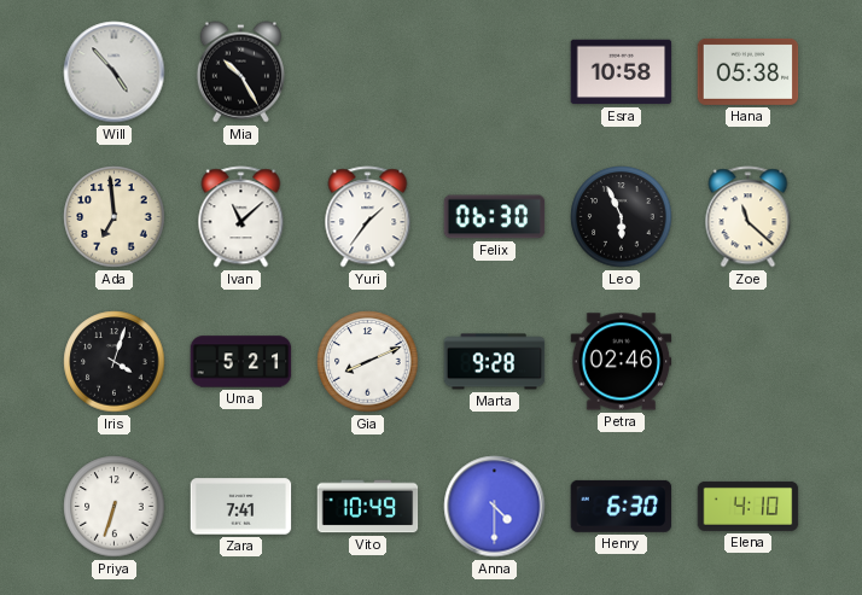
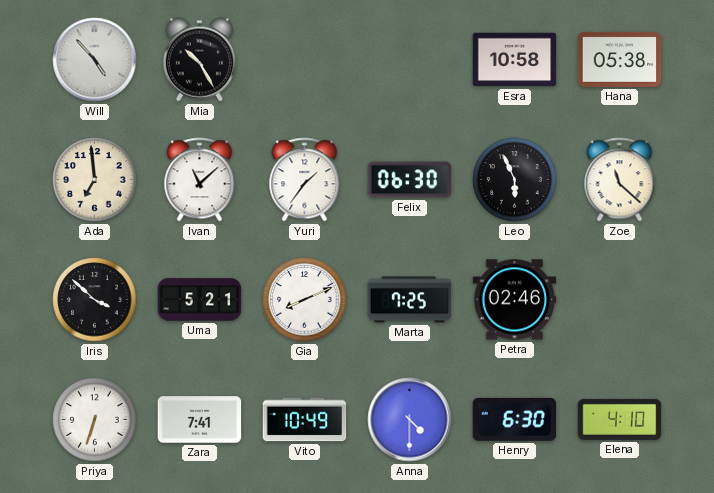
Iris: 4:03 -> 3:52
Marta: 9:28 -> 7:25
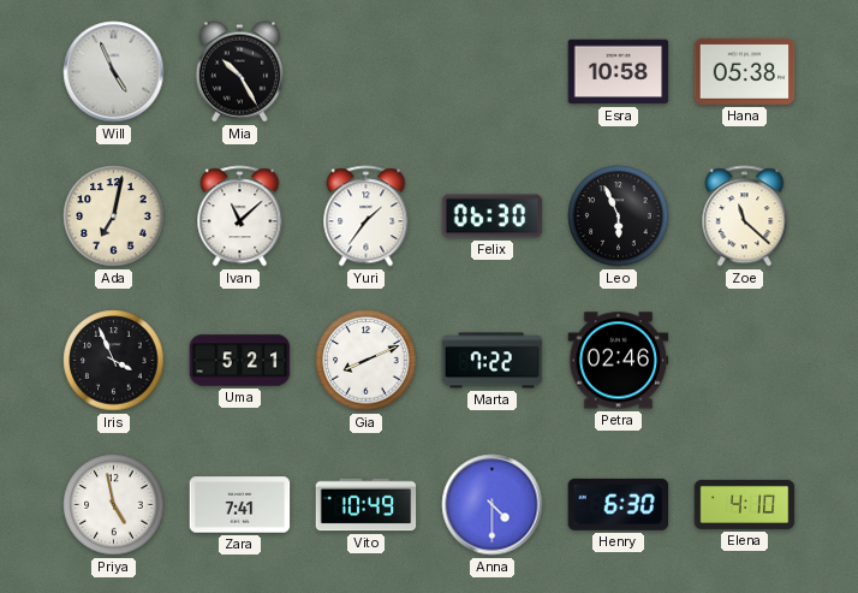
Will: 4:53 -> 4:56
Ada: 6:59 -> 7:02
Iris: 3:52 -> 3:56
Marta: 7:25 -> 7:22
Priya: 6:33 -> 4:58
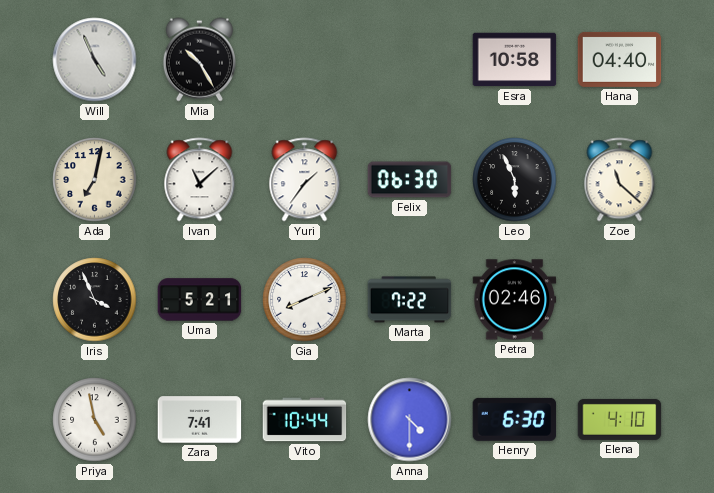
Hana: 05:38 -> 04:40
Vito: 10:49 -> 10:44
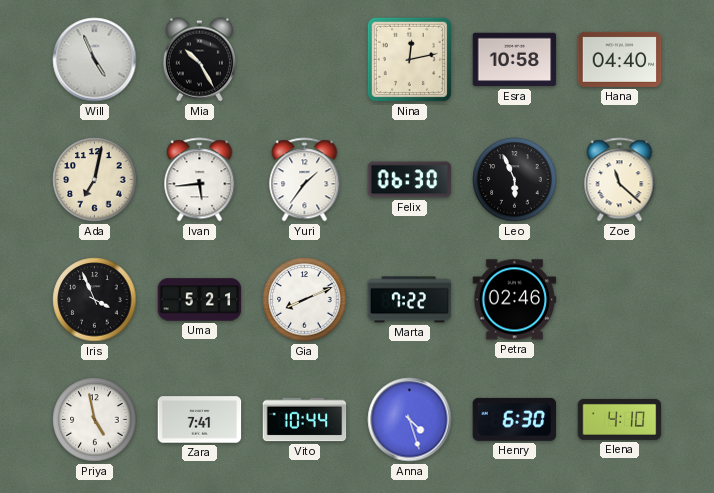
Nina: none -> 12:13
Ivan: 11:08 -> 5:44
Anna: 4:30 -> 4:27
